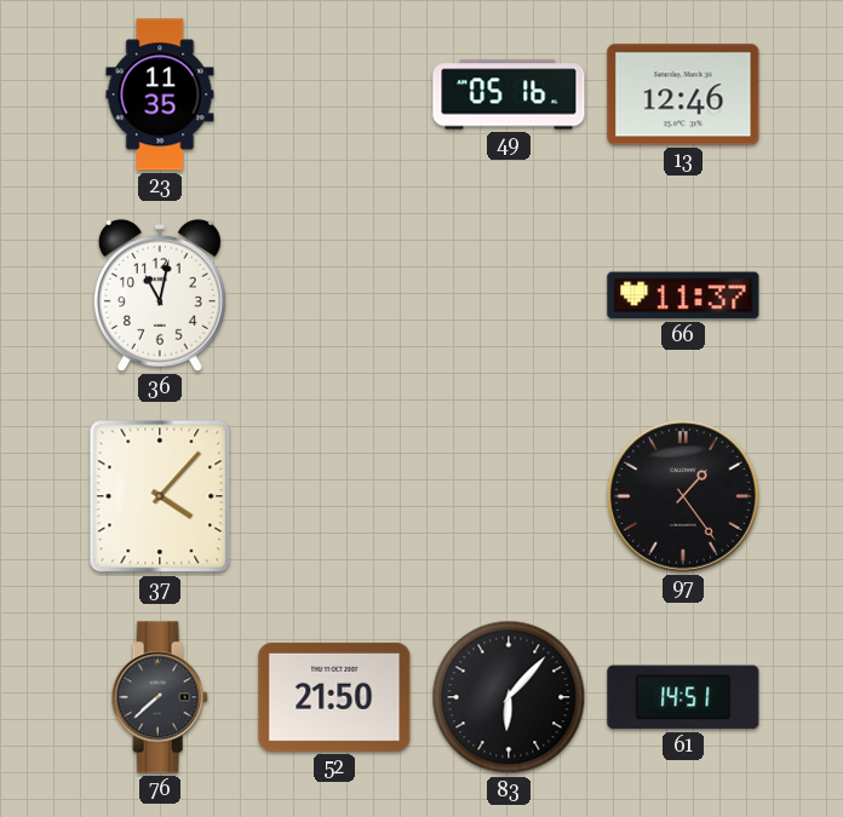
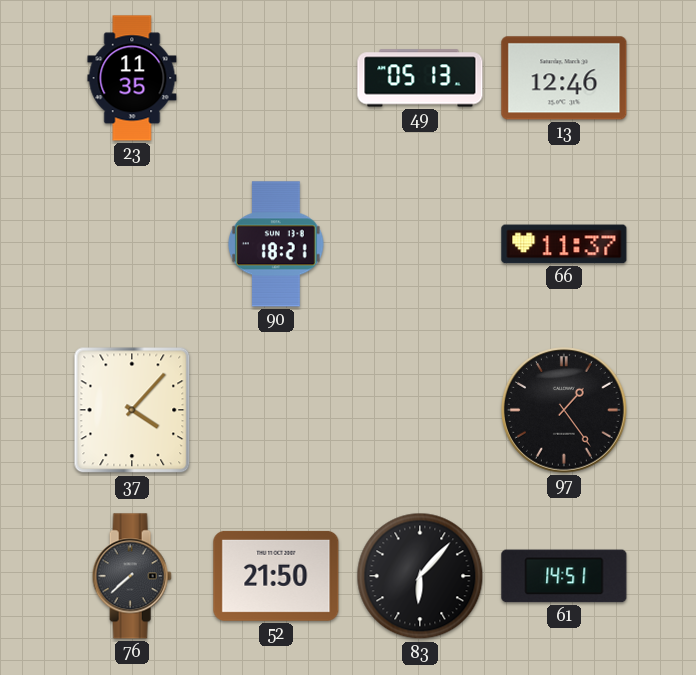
49: 05:16 -> 05:13
36: 11:02 -> none
90: none -> 18:21
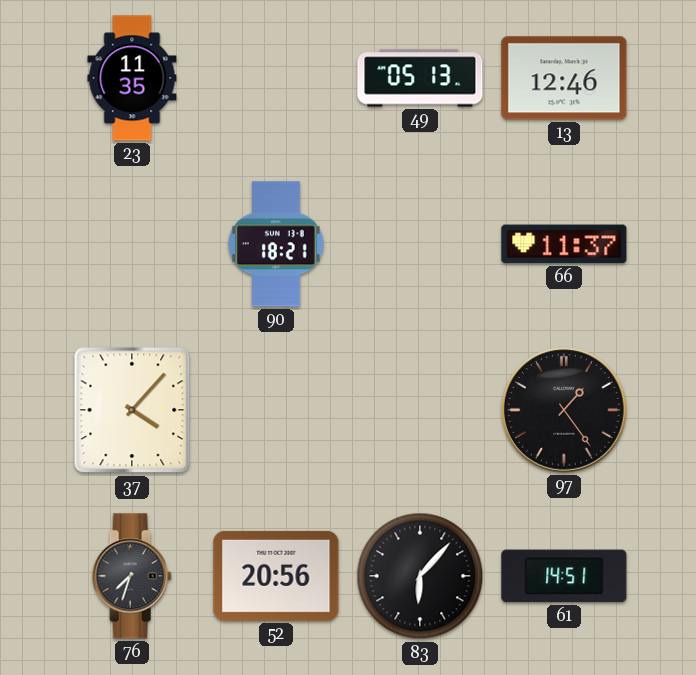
76: 7:38 -> 7:33
52: 21:50 -> 20:56
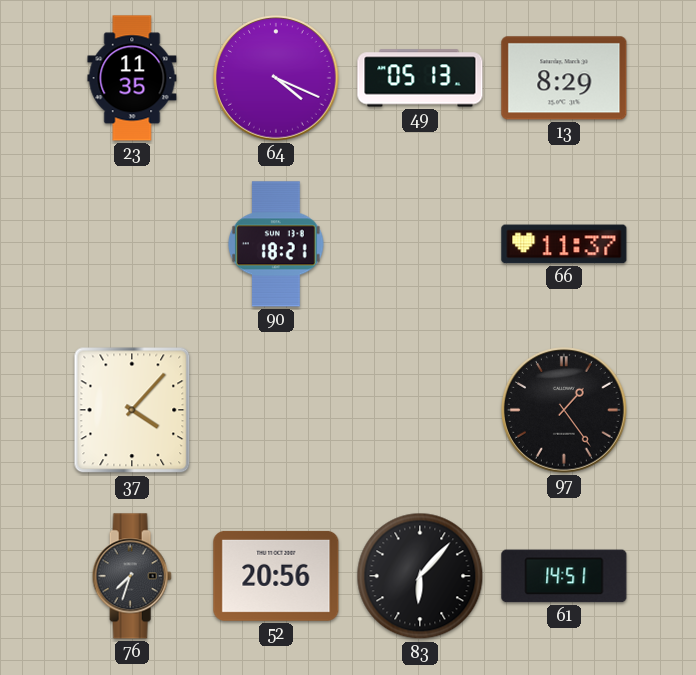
64: none -> 4:19
13: 12:46 -> 8:29
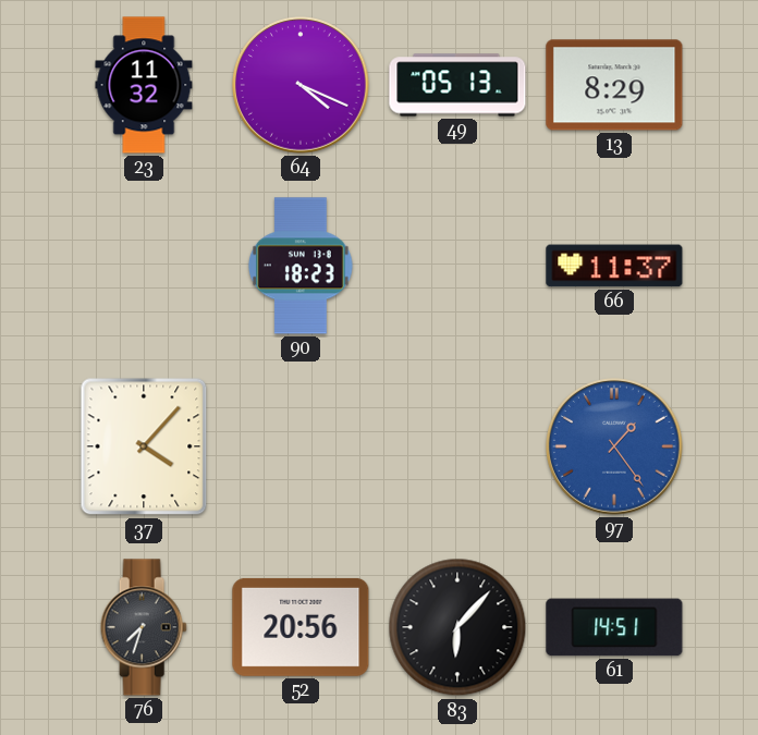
23: 11:35 -> 11:32
90: 18:21 -> 18:23
97 dial: black -> blue
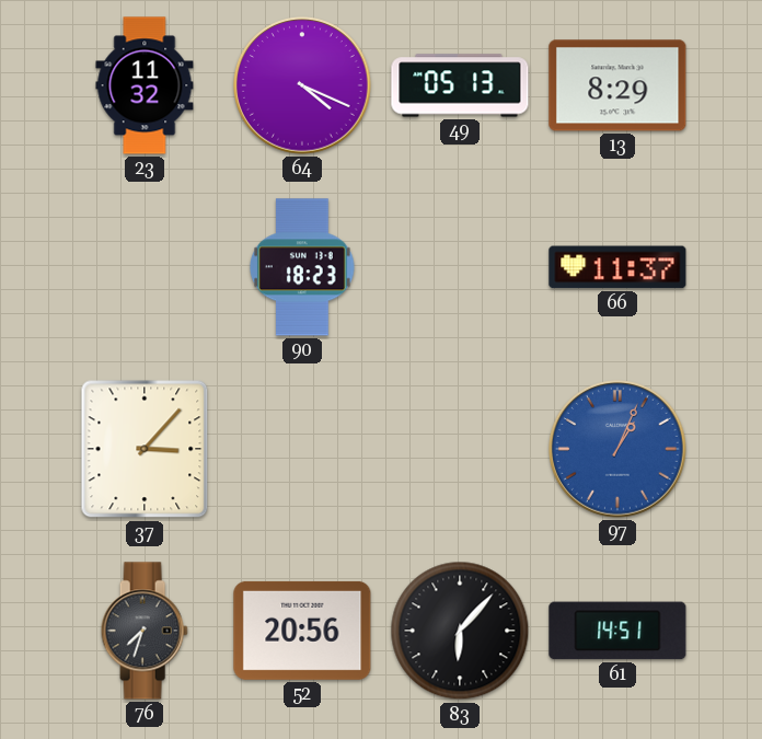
37: 4:07 -> 3:07
97: 1:24 -> 1:04
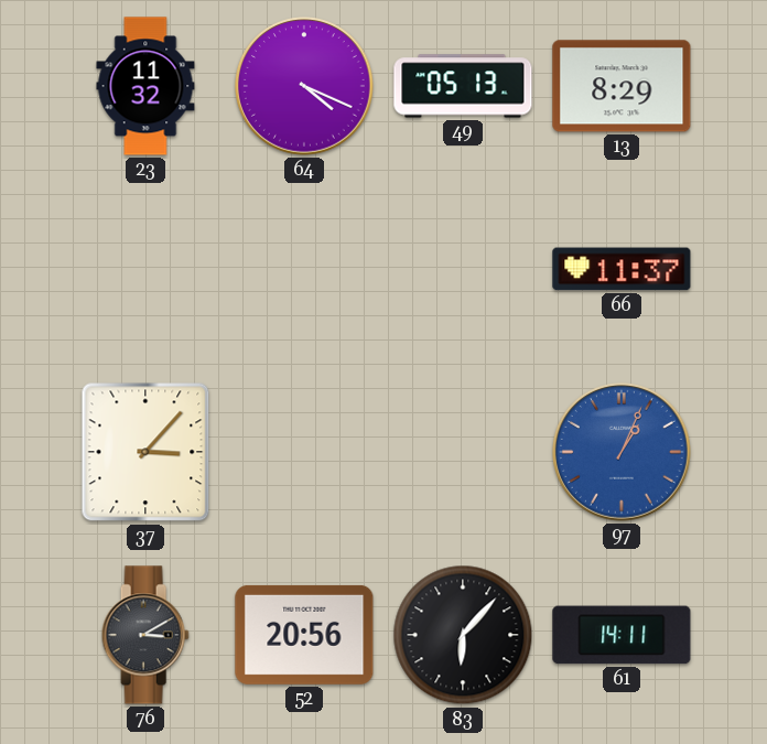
90: 18:23 -> none
76: 7:33 -> 3:10
61: 14:51 -> 14:11
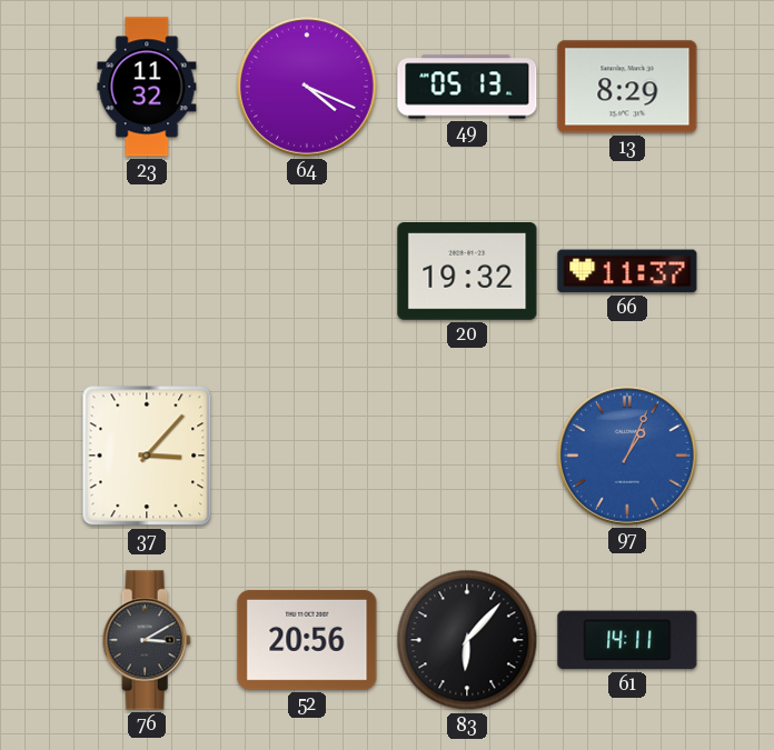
20: none -> 19:32
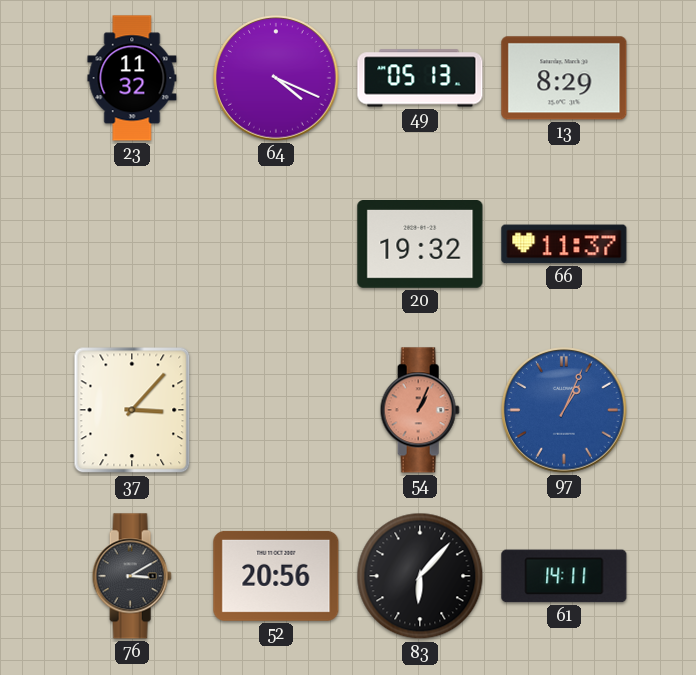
54: none -> 1:04
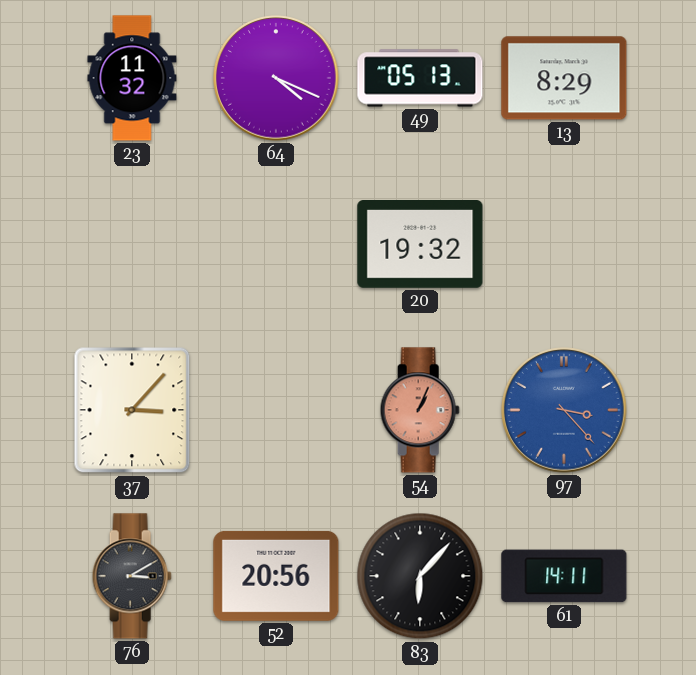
66: 11:37 -> none
97: 1:04 -> 3:23
